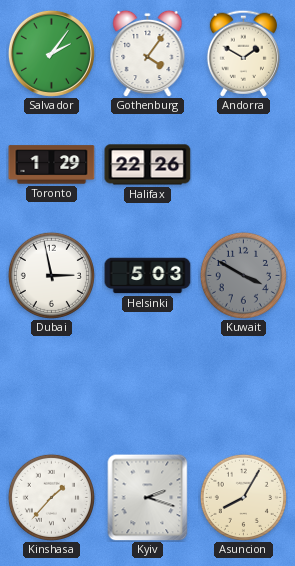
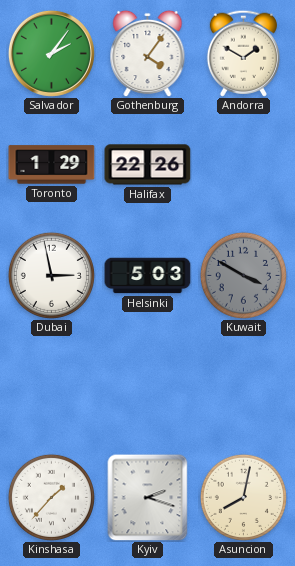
Asuncion: 8:05 -> 8:02
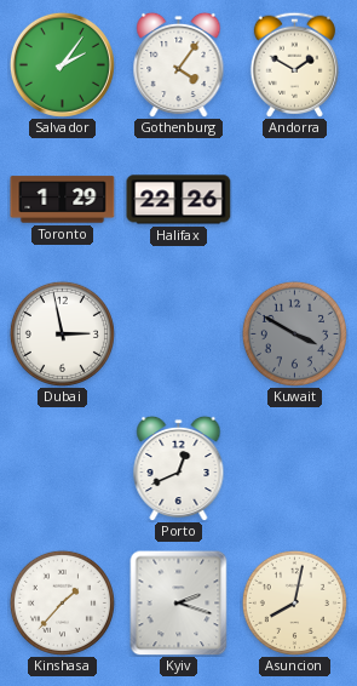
Helsinki: 5:03 -> none
Porto: none -> 12:41
